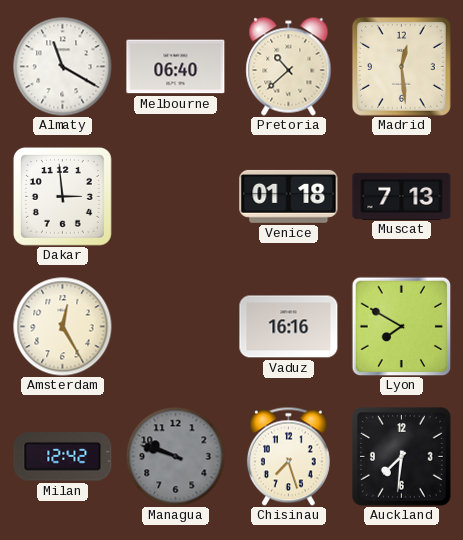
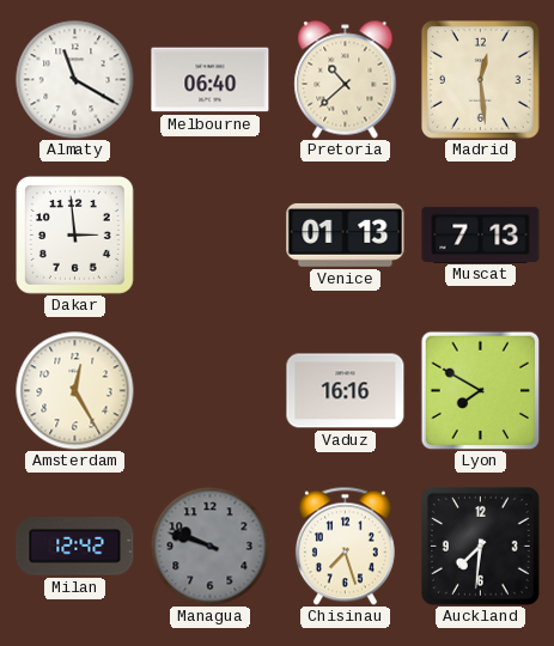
Venice: 01:18 -> 01:13
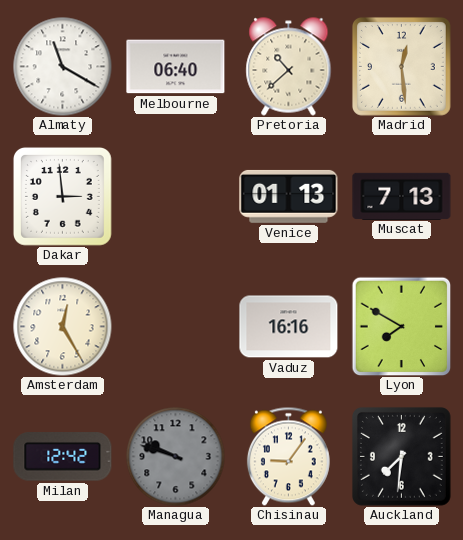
Chisinau: 7:27 -> 9:06
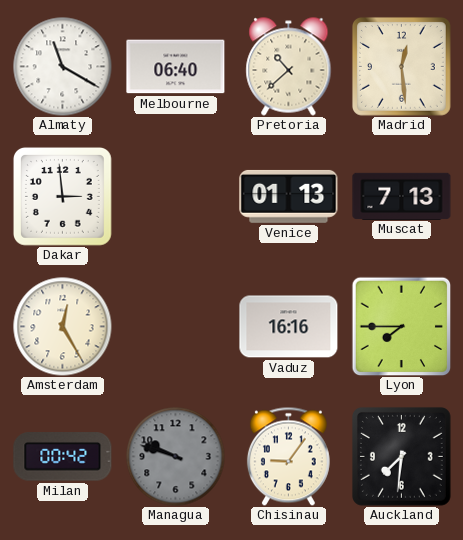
Lyon: 7:50 -> 7:45
Milan: 12:42 -> 00:42
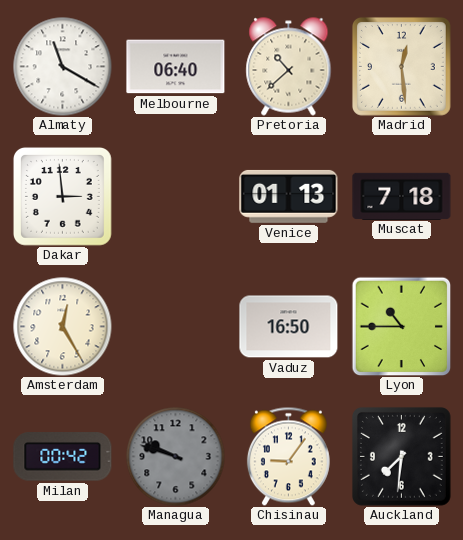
Muscat: 7:13 -> 7:18
Vaduz: 16:16 -> 16:50
Lyon: 7:45 -> 10:45
